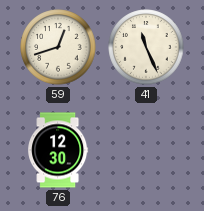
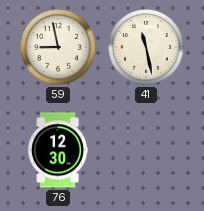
59: 12:42 -> 8:58
41: 11:26 -> 11:28
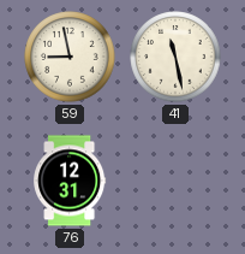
76: 12:30 -> 12:31
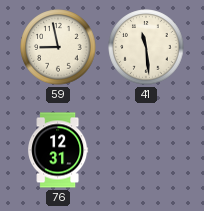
41: 11:28 -> 11:29
